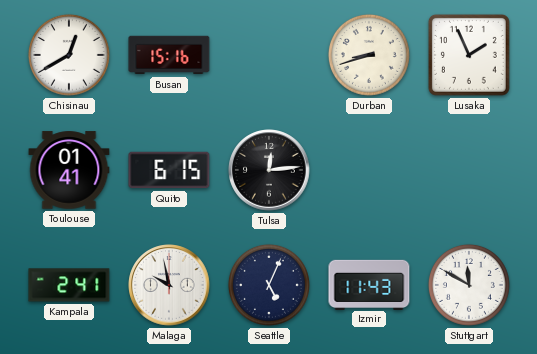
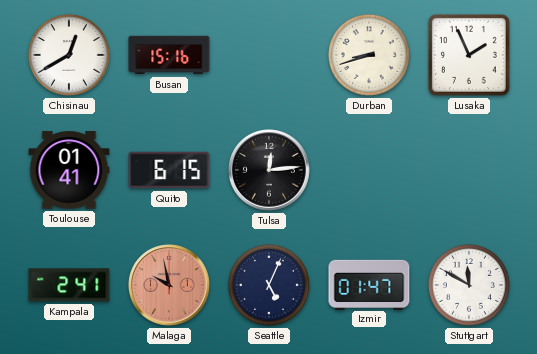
Malaga dial: white -> salmon
Izmir: 11:43 -> 01:47
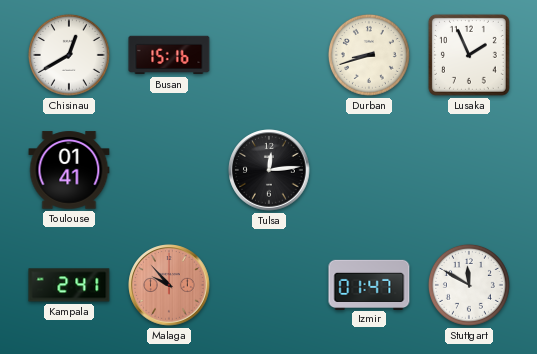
Quito: 6:15 -> none
Malaga: 9:58 -> 9:53
Seattle: 5:04 -> none
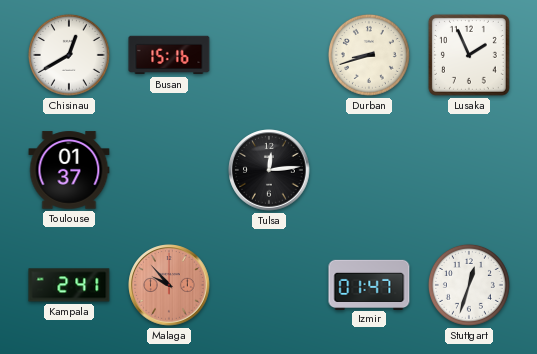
Toulouse: 01:41 -> 01:37
Stuttgart: 11:50 -> 12:33
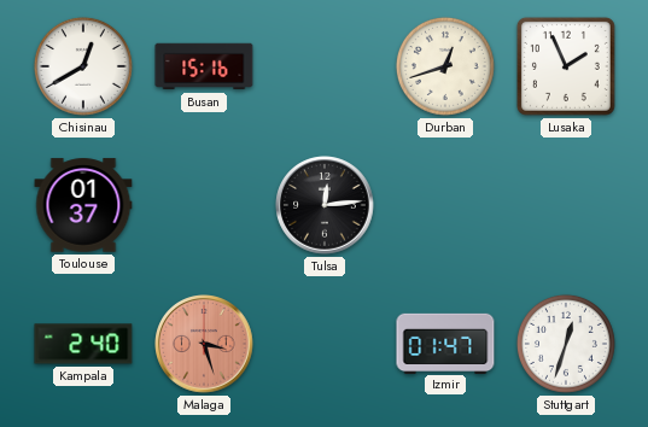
Durban: 8:42 -> 12:42
Kampala: 2:41 -> 2:40
Malaga: 9:53 -> 3:27
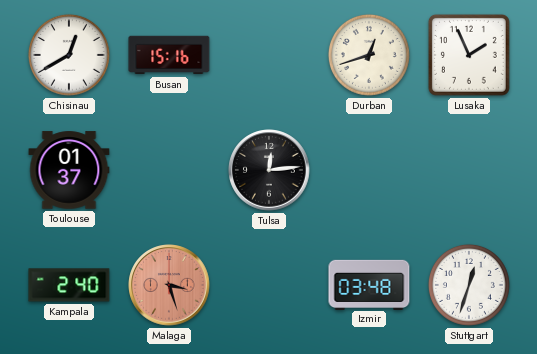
Izmir: 01:47 -> 03:48
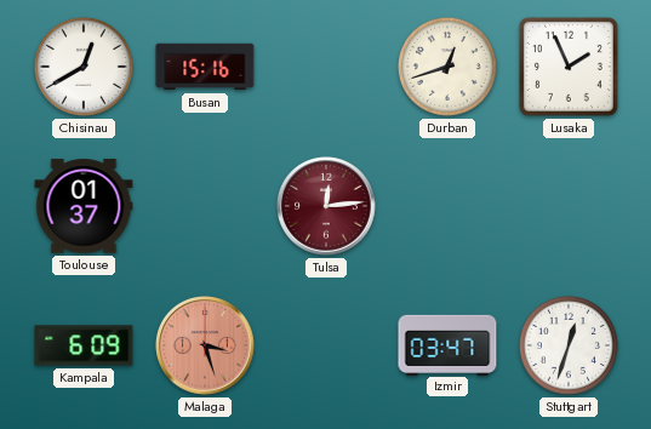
Tulsa dial: black -> burgundy
Kampala: 2:40 -> 6:09
Izmir: 03:48 -> 03:47
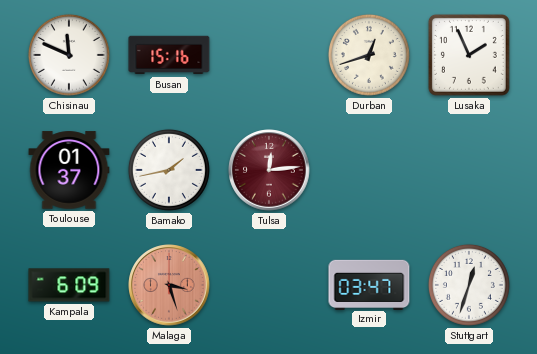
Chisinau: 12:40 -> 11:49
Bamako: none -> 1:43
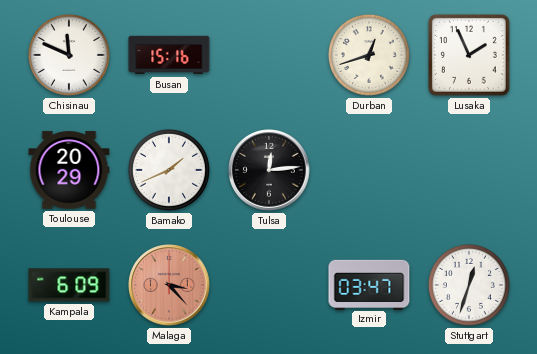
Toulouse: 01:37 -> 20:29
Bamako: 1:43 -> 1:41
Tulsa dial: burgundy -> black
Malaga: 3:27 -> 3:23
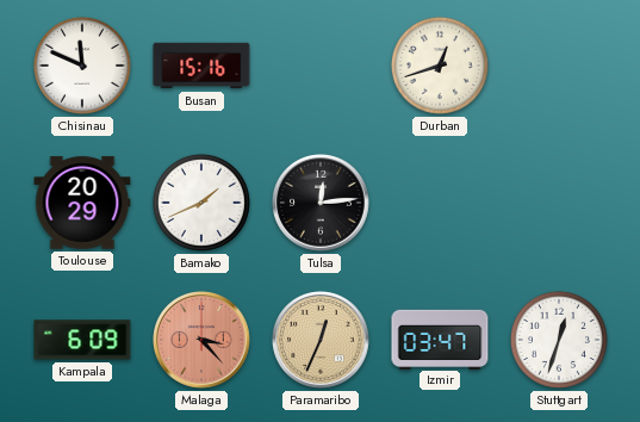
Lusaka: 1:56 -> none
Paramaribo: none -> 12:34
